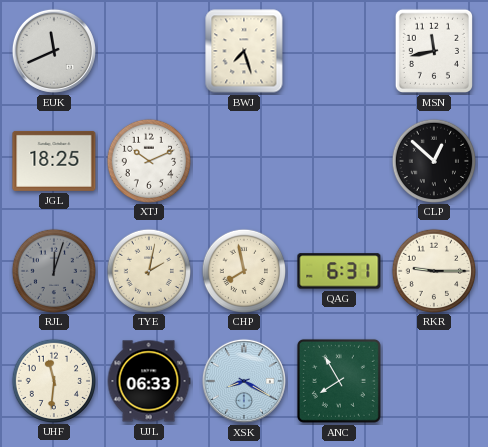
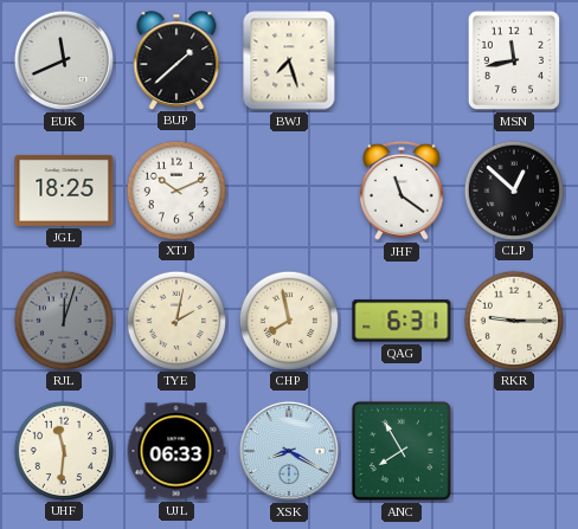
BUP: none -> 1:38
JHF: none -> 11:21
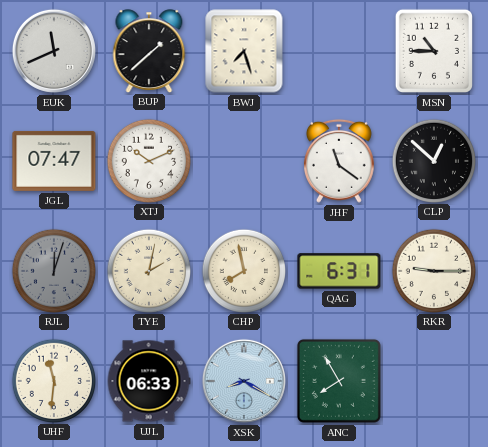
MSN: 11:43 -> 10:45
JGL: 18:25 -> 07:47
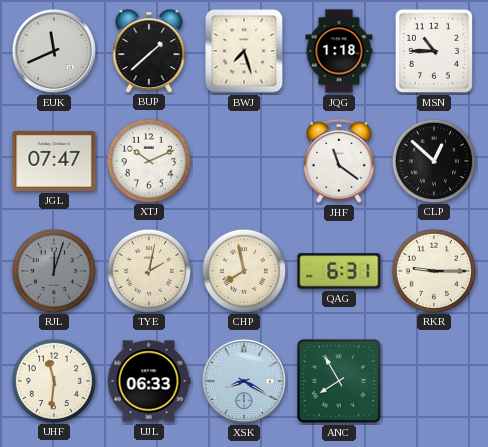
JQG: none -> 1:18
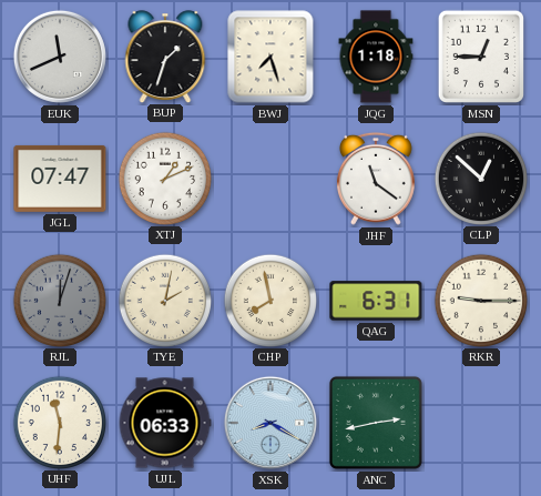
BUP: 1:38 -> 1:33
MSN: 10:45 -> 12:45
XTJ: 10:11 -> 1:11
ANC: 7:55 -> 2:43
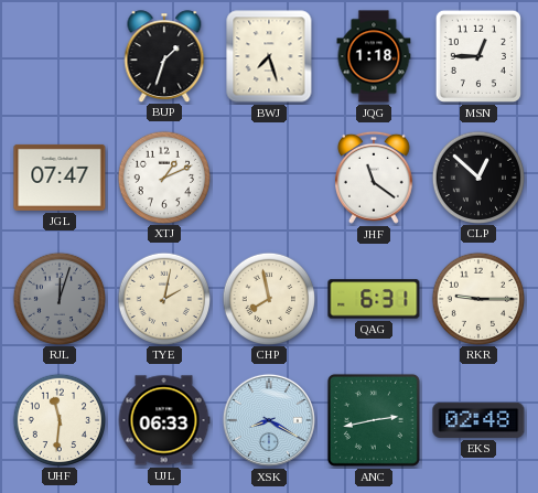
EUK: 11:41 -> none
EKS: none -> 02:48
